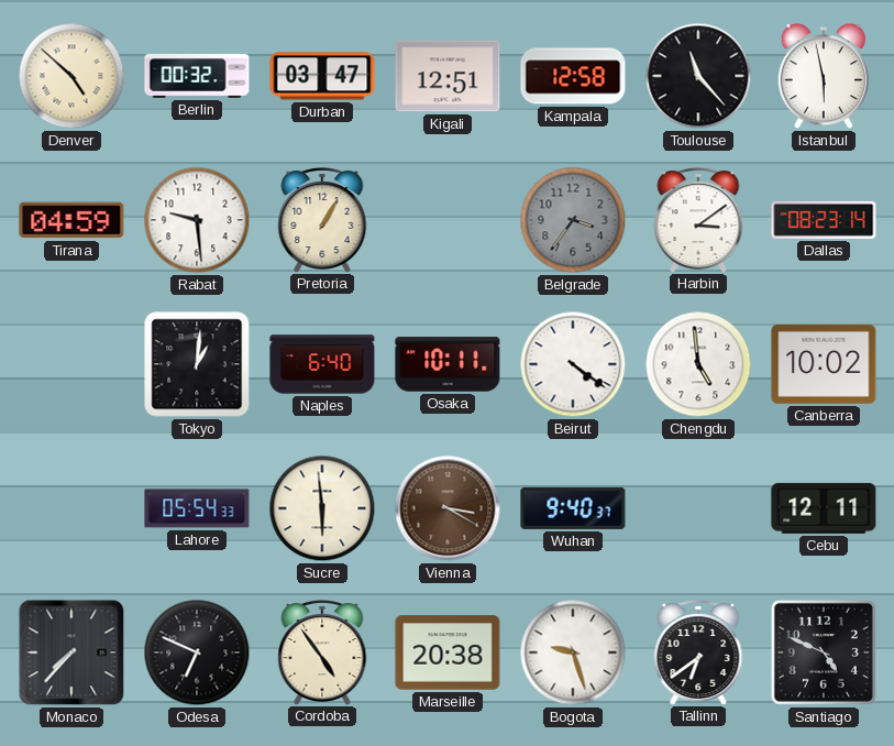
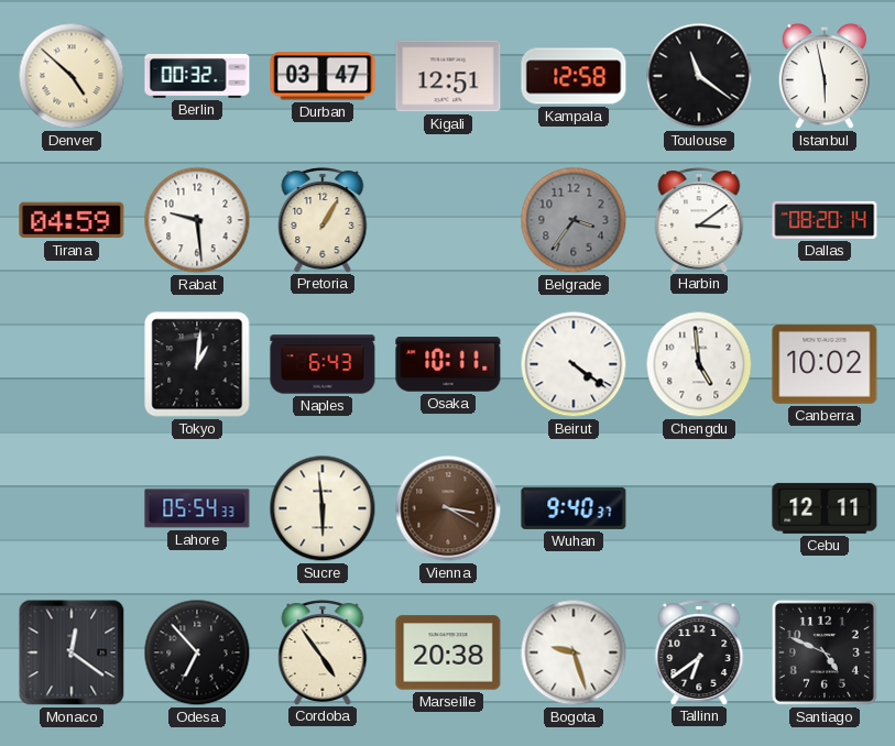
Toulouse: 11:23 -> 11:21
Dallas: 08:23 -> 08:20
Naples: 6:40 -> 6:43
Monaco: 7:37 -> 12:21
Odesa: 6:49 -> 6:53
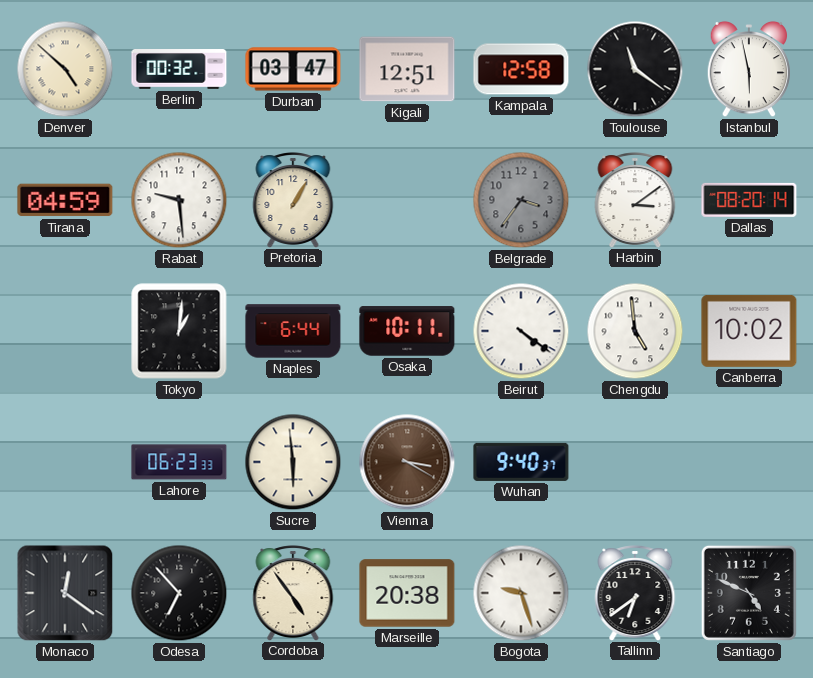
Naples: 6:43 -> 6:44
Lahore: 05:54 -> 06:23
Cebu: 12:11 -> none
